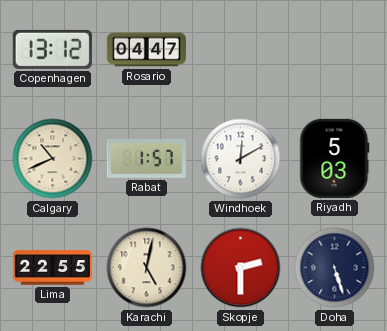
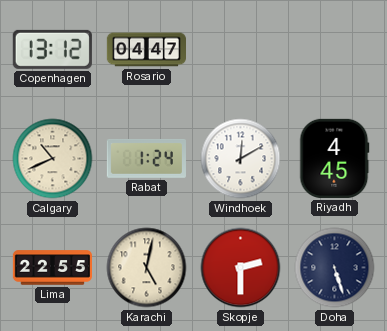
Rabat: 1:57 -> 1:24
Riyadh: 5:03 -> 4:45
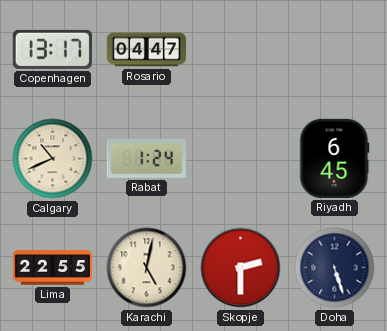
Copenhagen: 13:12 -> 13:17
Windhoek: 12:10 -> none
Riyadh: 4:45 -> 6:45
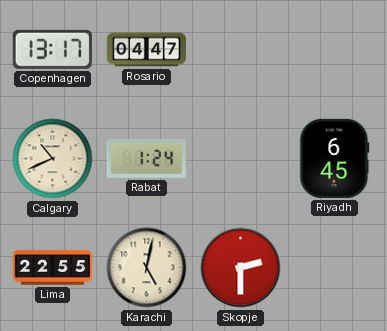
Doha: 5:27 -> none
